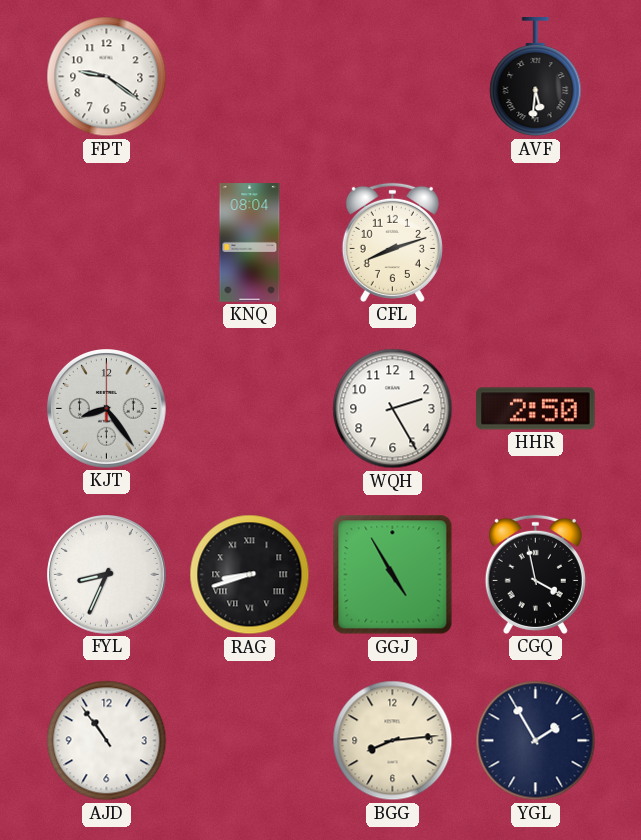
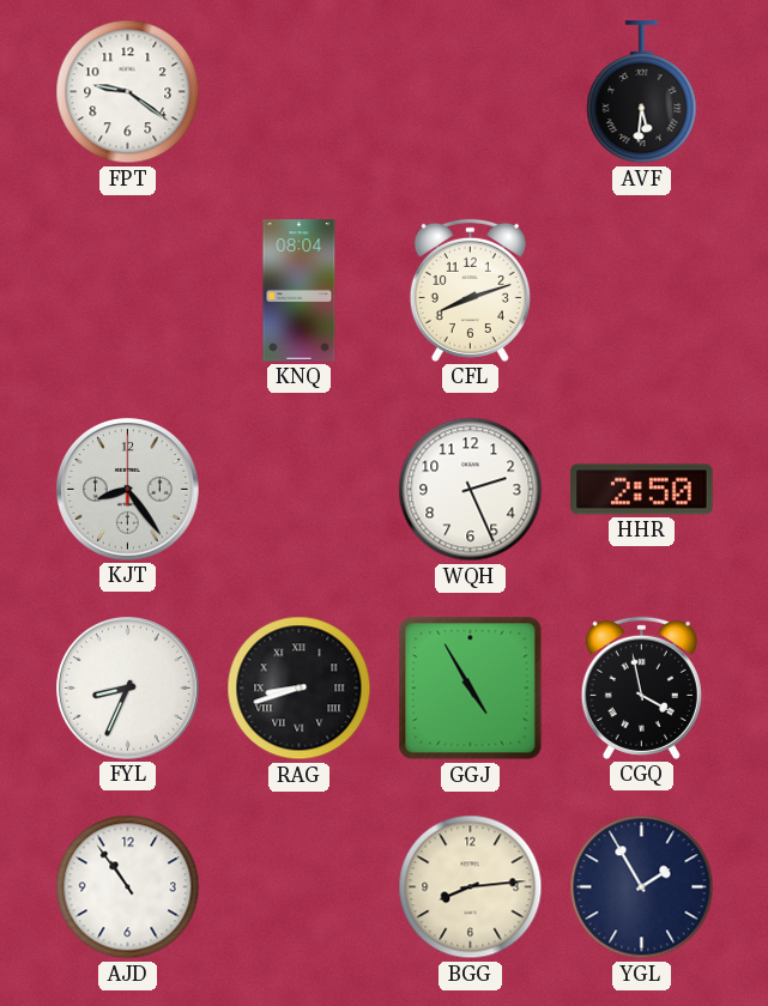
WQH: 2:25 -> 2:26
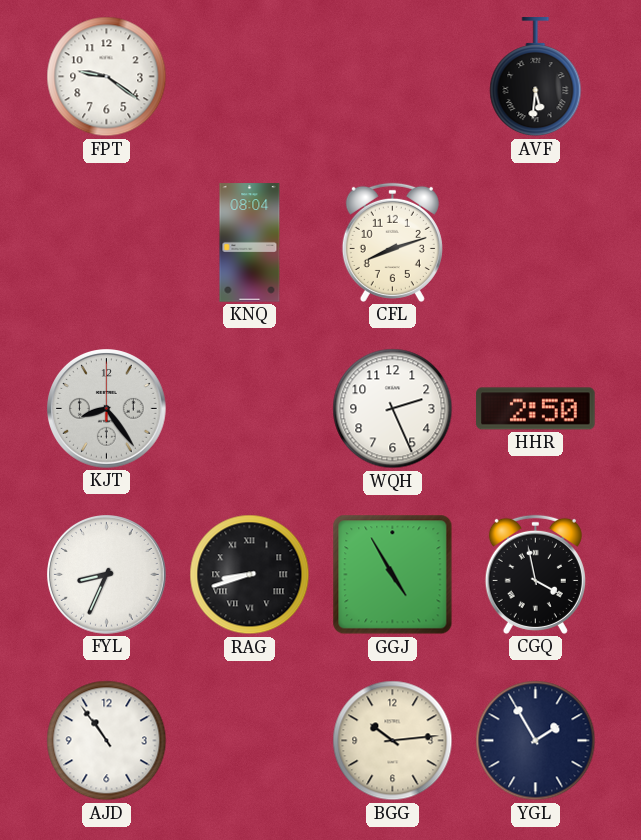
BGG: 8:14 -> 10:14
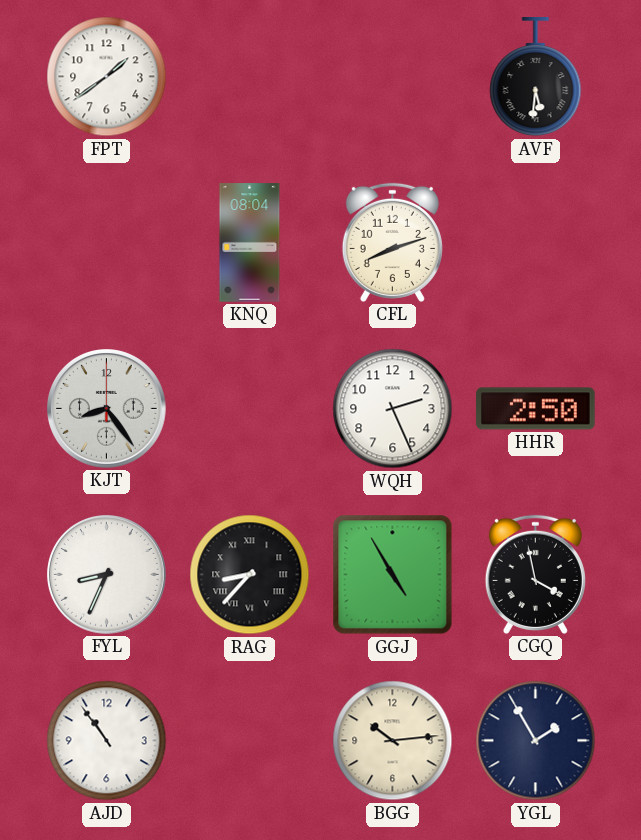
FPT: 9:21 -> 1:39
RAG: 8:42 -> 8:37
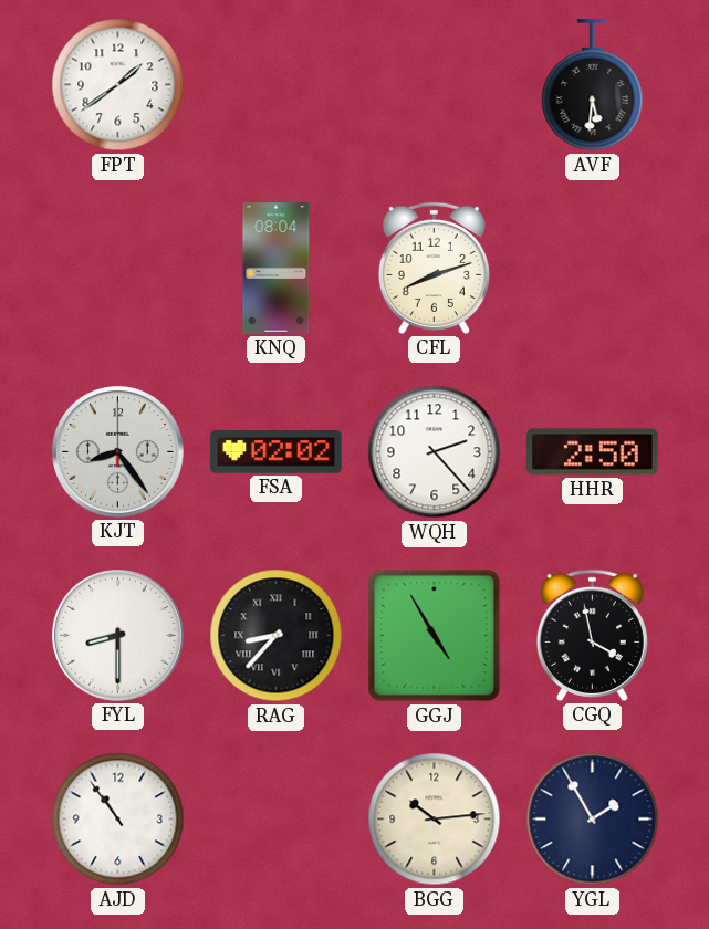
FSA: none -> 02:02
WQH: 2:26 -> 2:23
FYL: 8:34 -> 8:30
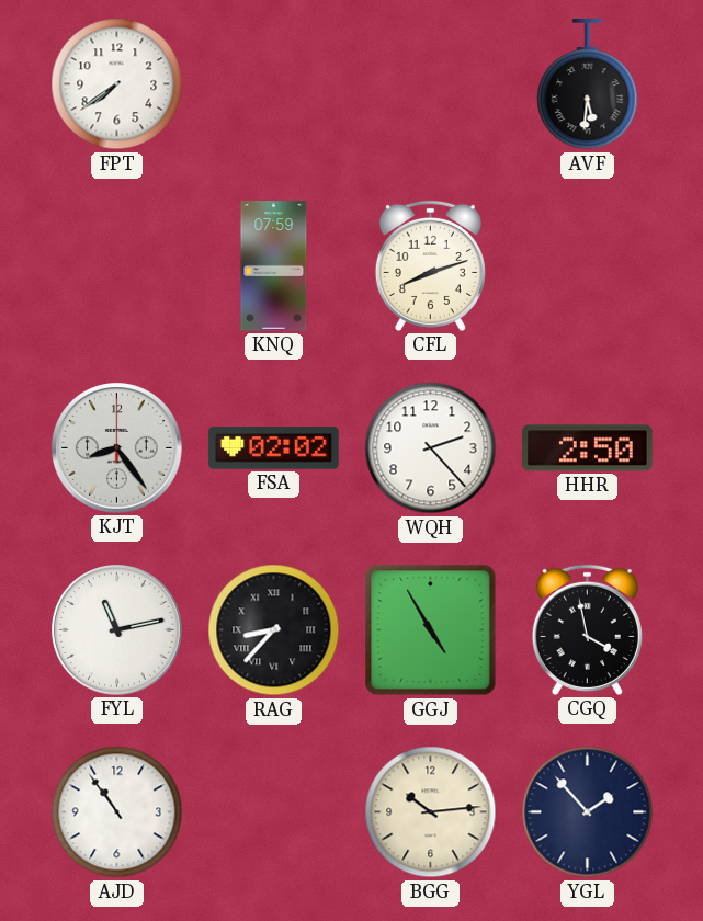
FPT: 1:39 -> 7:39
KNQ: 08:04 -> 07:59
FYL: 8:30 -> 11:13
YGL: 1:55 -> 1:53
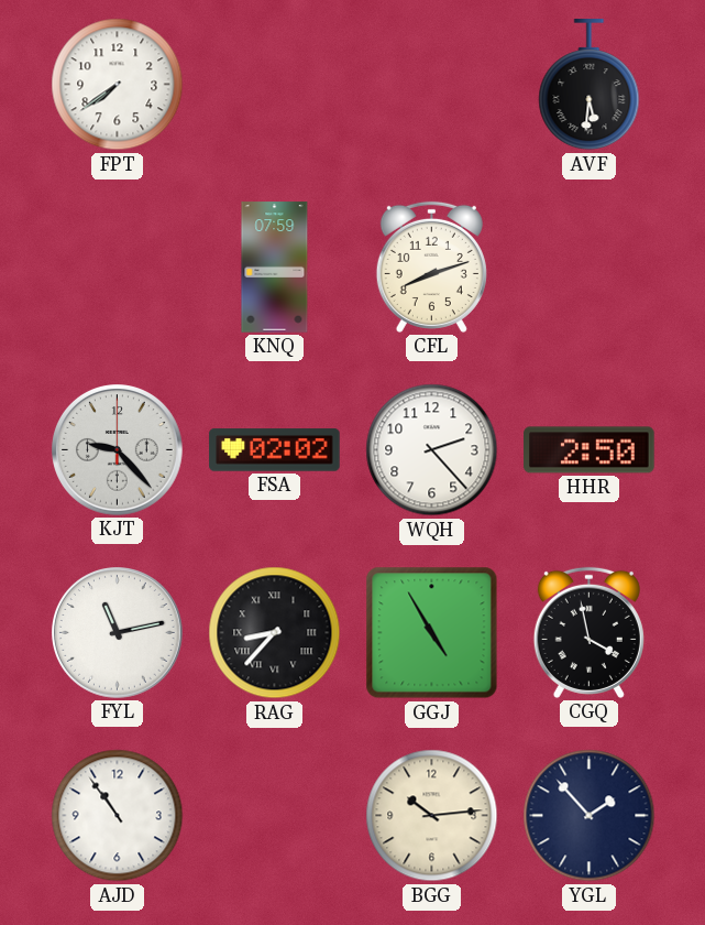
KJT: 8:24 -> 9:23
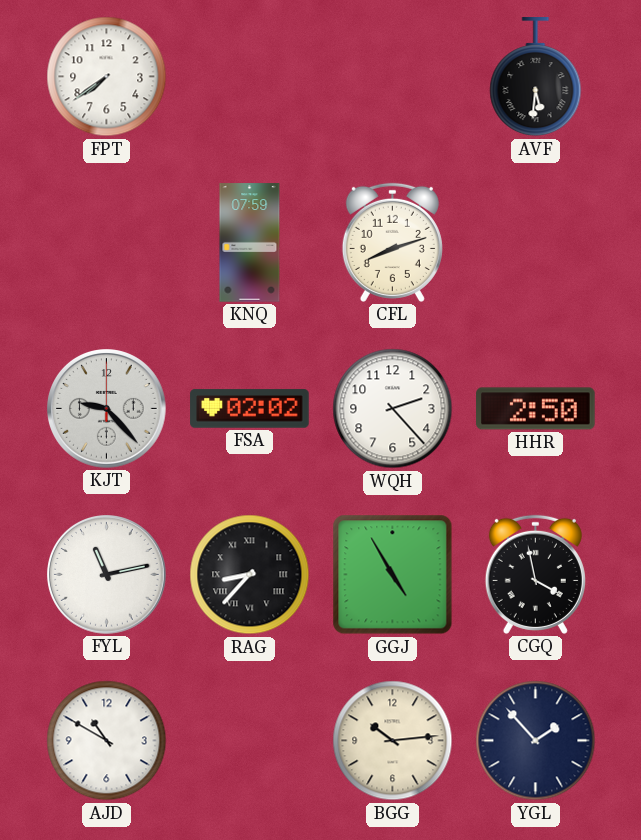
AJD: 10:54 -> 10:50
